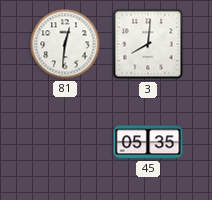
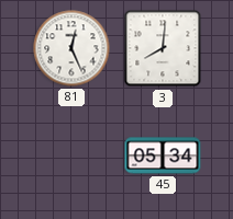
81: 12:31 -> 12:26
45: 05:35 -> 05:34
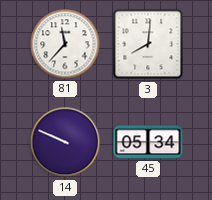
81: 12:26 -> 11:37
14: none -> 9:49
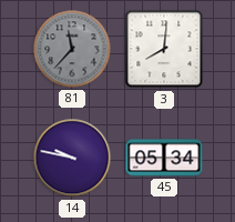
81 dial: white -> grey
14: 9:49 -> 9:47
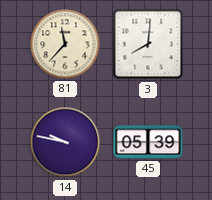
81 dial: grey -> cream
45: 05:34 -> 05:39
